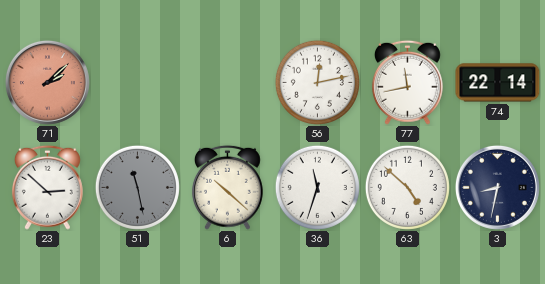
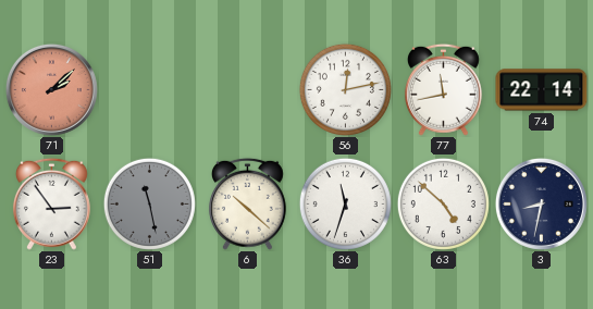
23: 2:52 -> 2:54
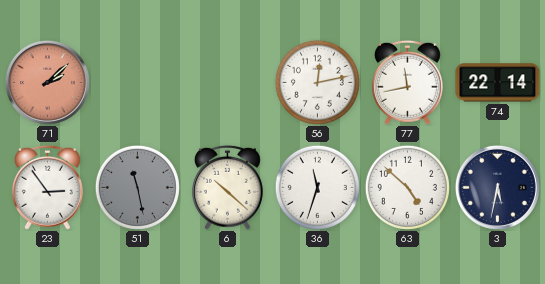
3: 8:32 -> 5:32
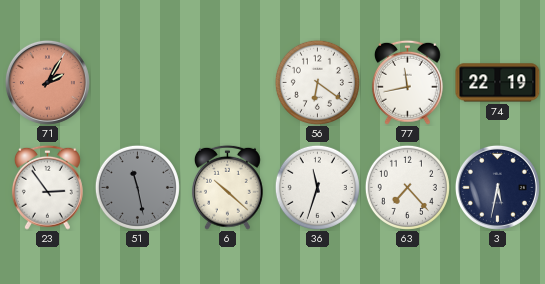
71: 2:08 -> 2:05
56: 12:13 -> 6:21
74: 22:14 -> 22:19
63: 4:52 -> 7:23
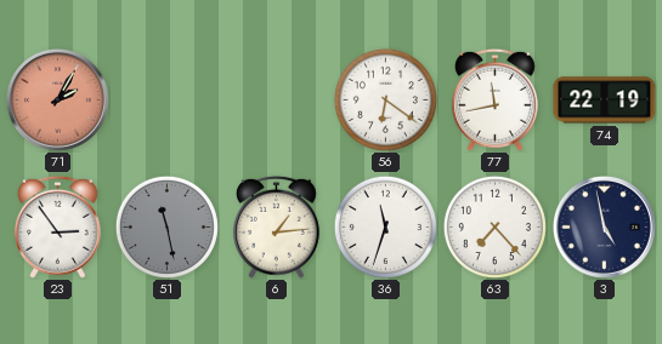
6: 10:22 -> 1:14
3: 5:32 -> 4:58
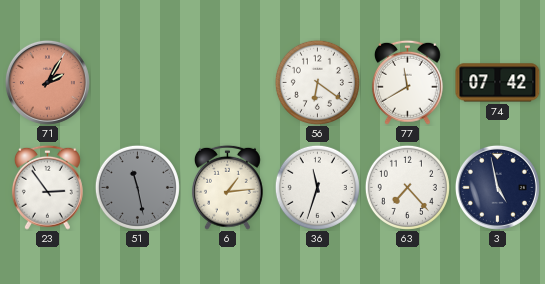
77: 11:43 -> 11:40
74: 22:19 -> 07:42
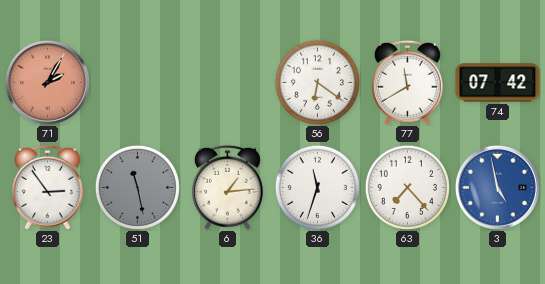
3 dial: navy -> blue
